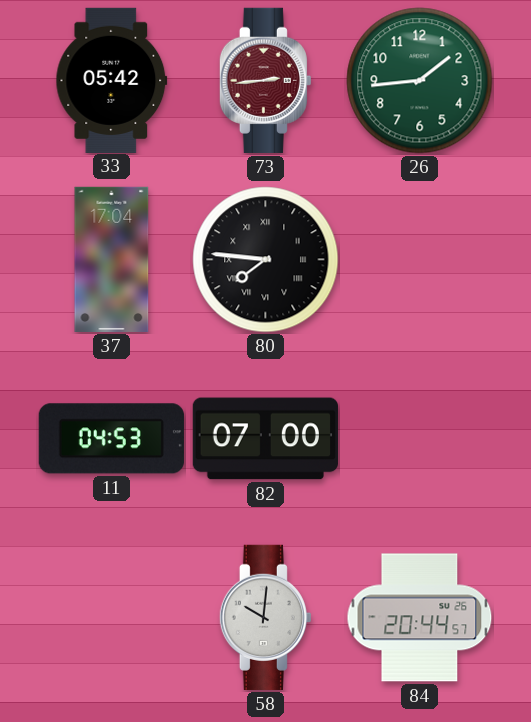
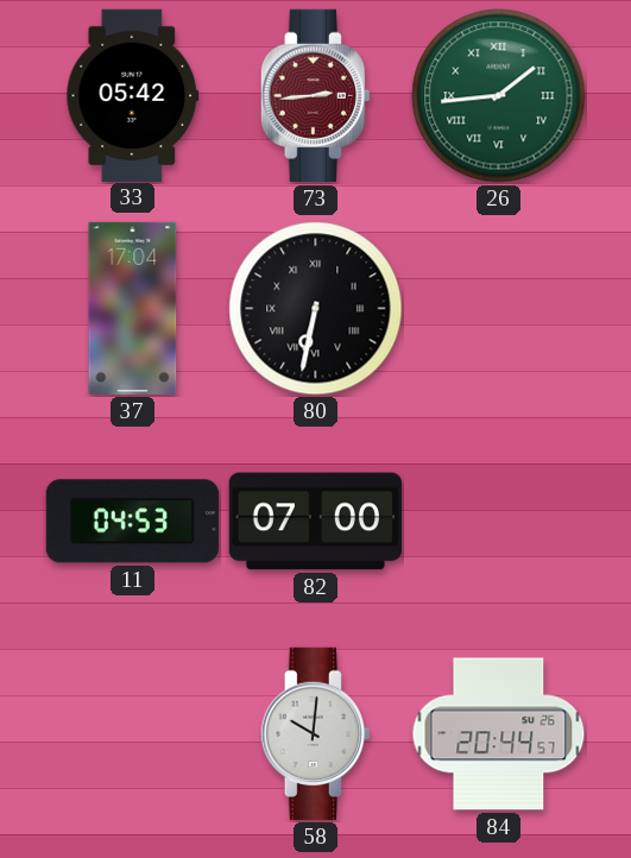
26 numerals: Arabic -> Roman
80: 7:46 -> 6:32
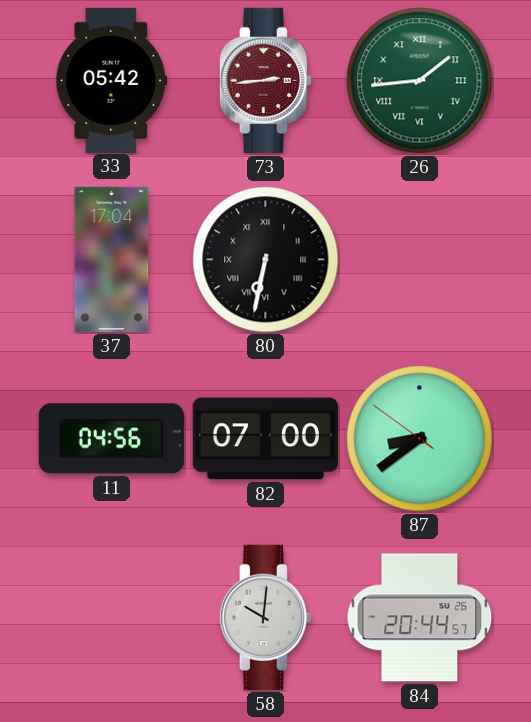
11: 04:53 -> 04:56
87: none -> 8:38
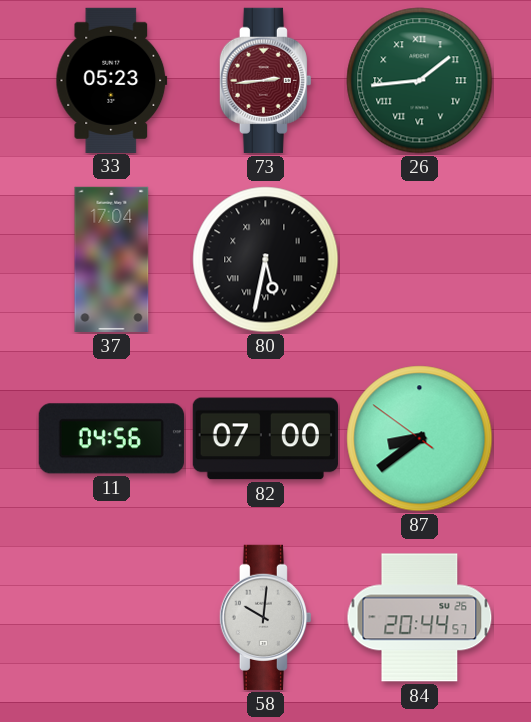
33: 05:42 -> 05:23
80: 6:32 -> 5:32
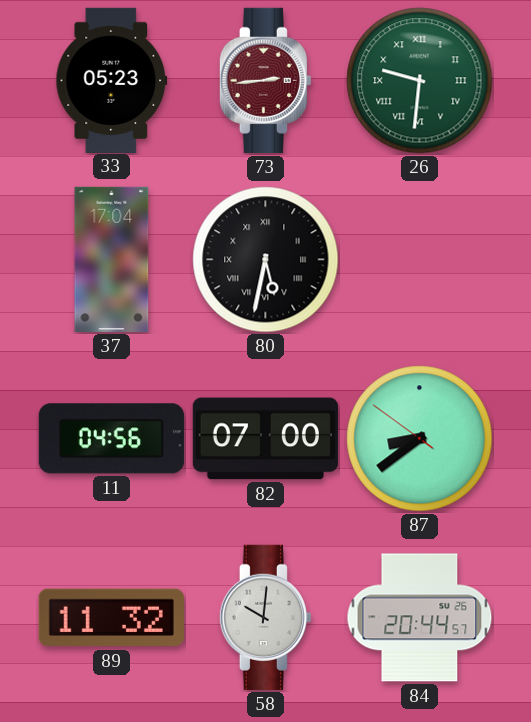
26: 1:44 -> 9:31
89: none -> 11:32
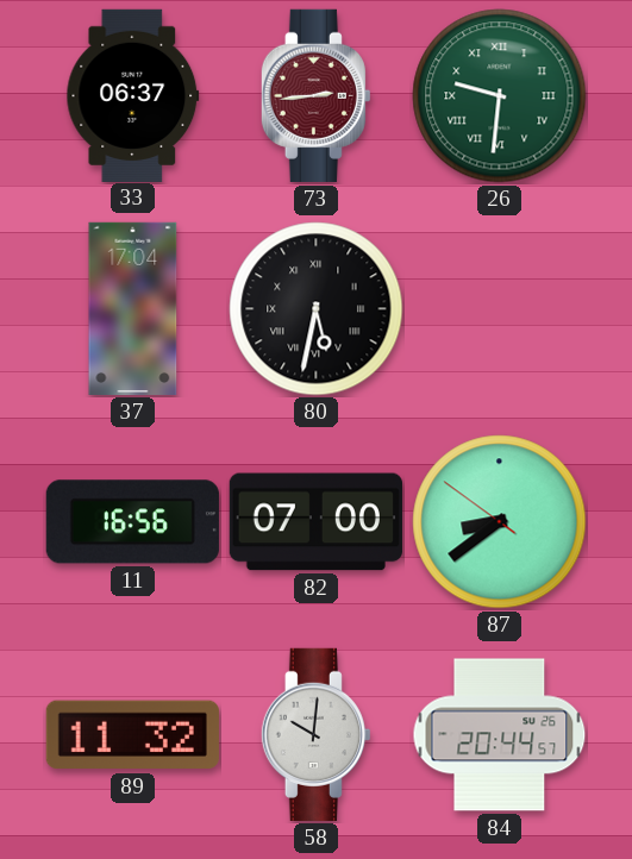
33: 05:23 -> 06:37
11: 04:56 -> 16:56
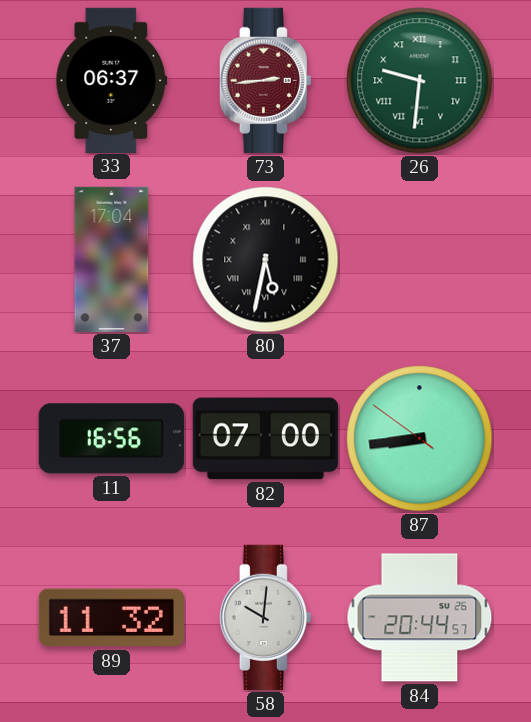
87: 8:38 -> 8:43
